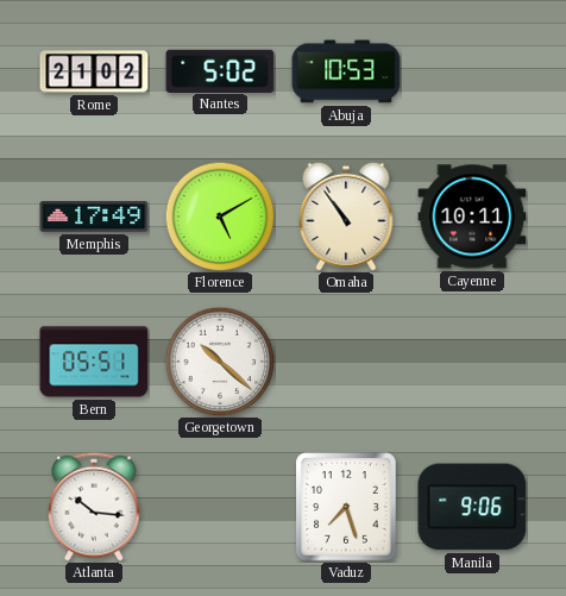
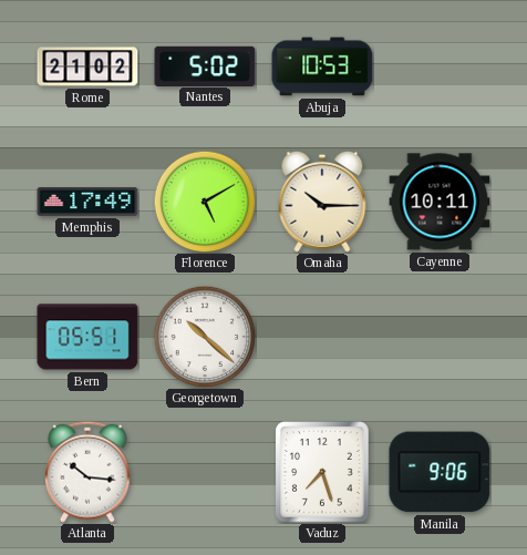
Omaha: 10:54 -> 10:15
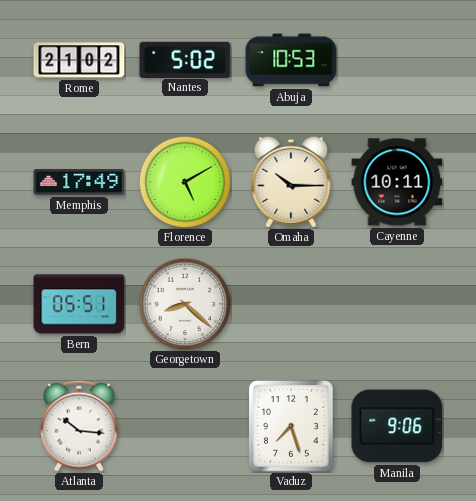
Georgetown: 10:22 -> 8:22
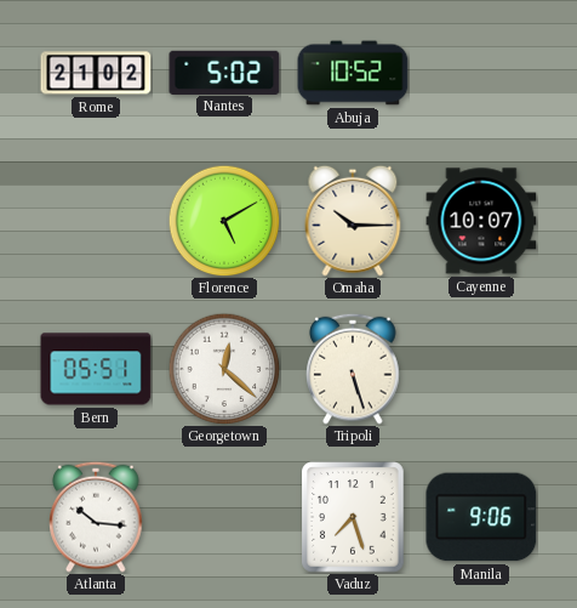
Abuja: 10:53 -> 10:52
Memphis: 17:49 -> none
Cayenne: 10:11 -> 10:07
Georgetown: 8:22 -> 12:22
Tripoli: none -> 5:27
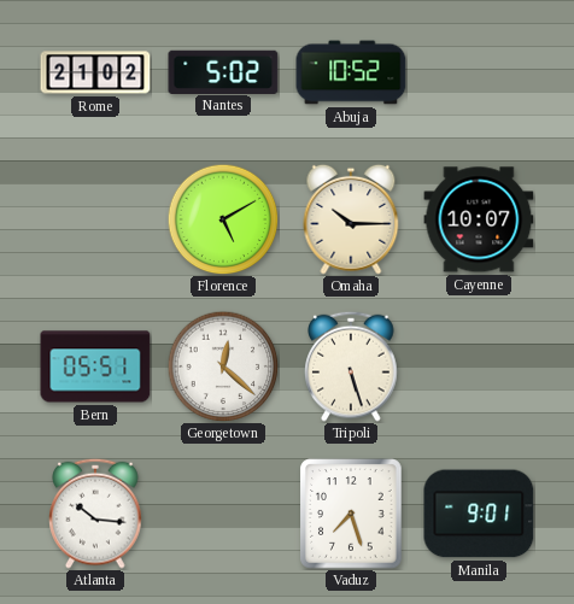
Manila: 9:06 -> 9:01
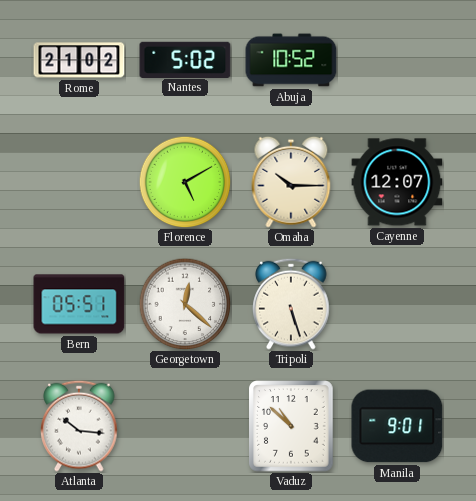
Cayenne: 10:07 -> 12:07
Vaduz: 7:27 -> 10:52
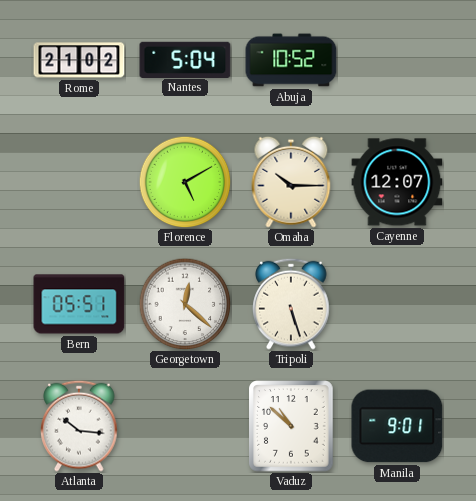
Nantes: 5:02 -> 5:04
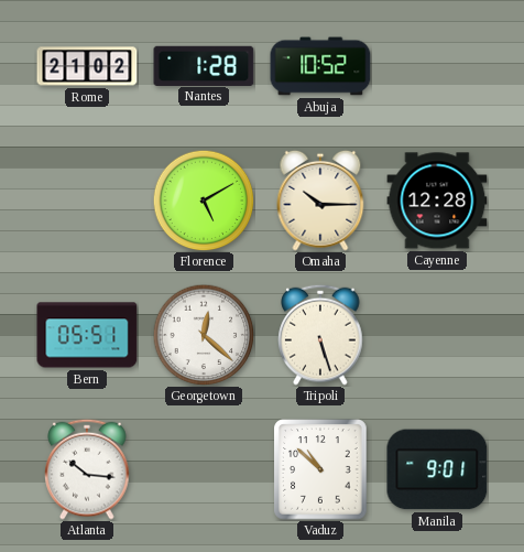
Nantes: 5:04 -> 1:28
Cayenne: 12:07 -> 12:28
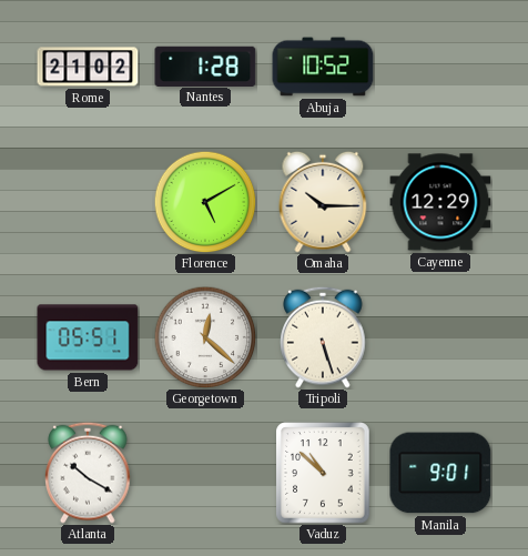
Cayenne: 12:28 -> 12:29
Atlanta: 10:16 -> 10:20
